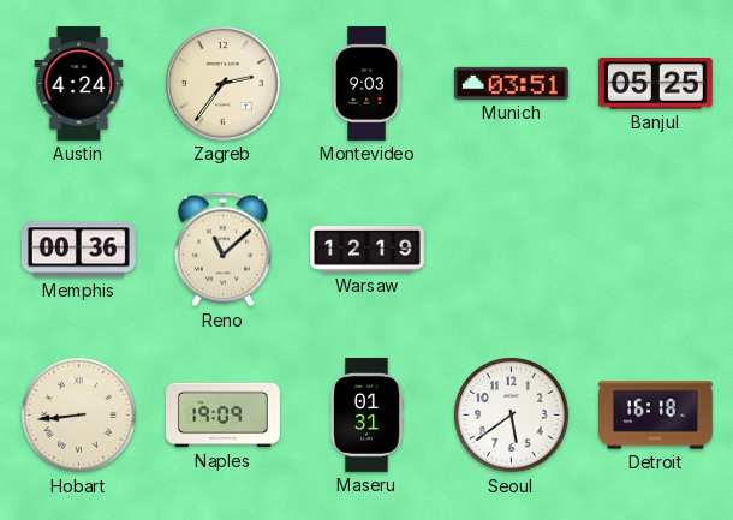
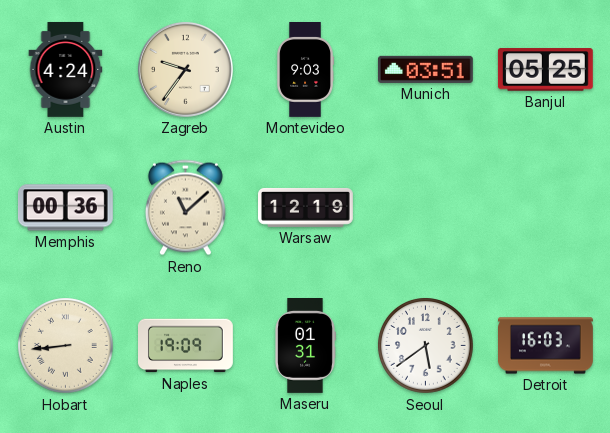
Zagreb: 2:36 -> 9:36
Detroit: 16:18 -> 16:03
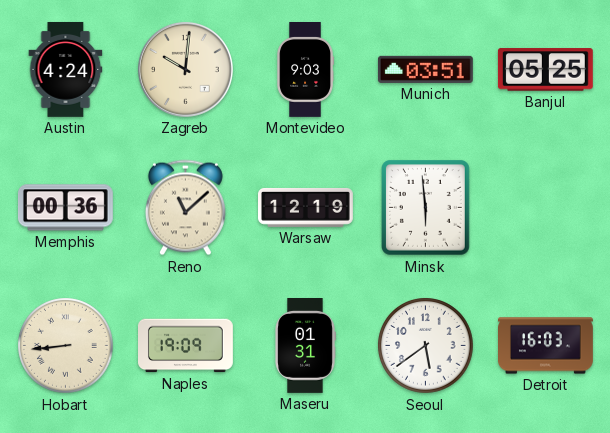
Zagreb: 9:36 -> 10:01
Minsk: none -> 5:59
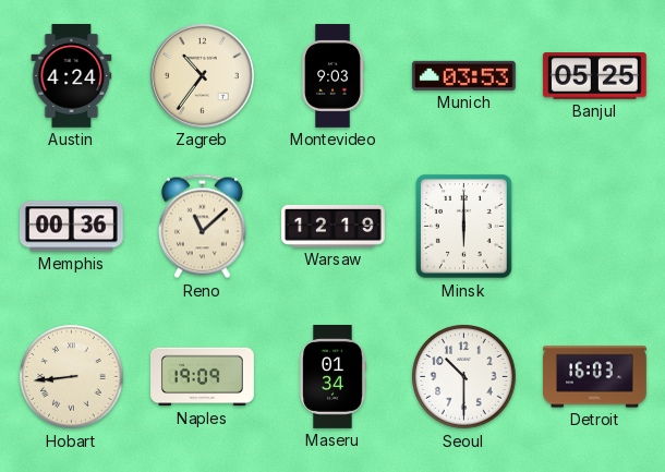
Zagreb: 10:01 -> 10:36
Munich: 03:51 -> 03:53
Minsk: 5:59 -> 6:00
Maseru: 01:31 -> 01:34
Seoul: 5:39 -> 10:30
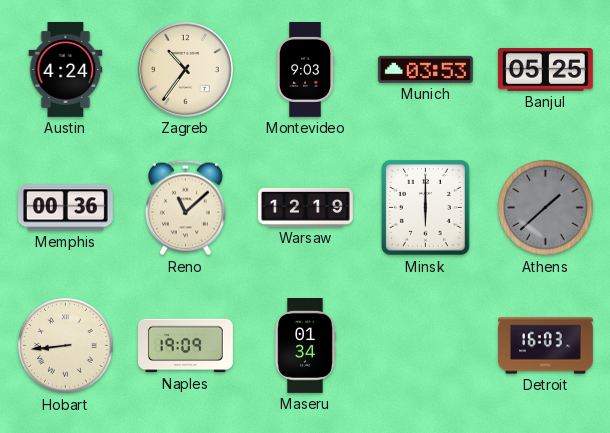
Athens: none -> 1:38
Seoul: 10:30 -> none
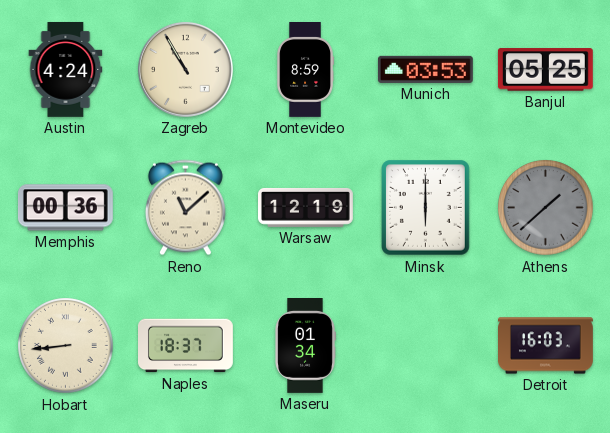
Zagreb: 10:36 -> 10:55
Montevideo: 9:03 -> 8:59
Naples: 19:09 -> 18:37
